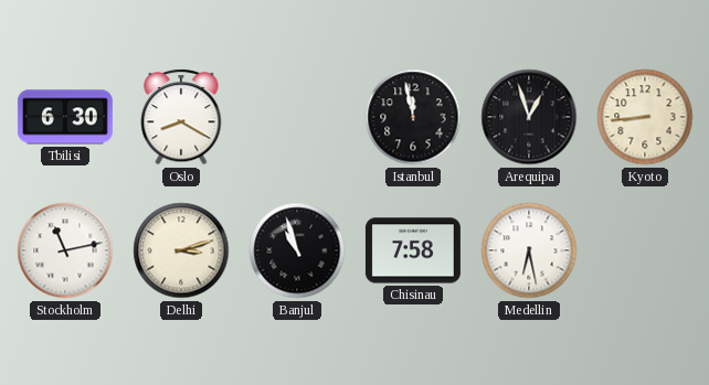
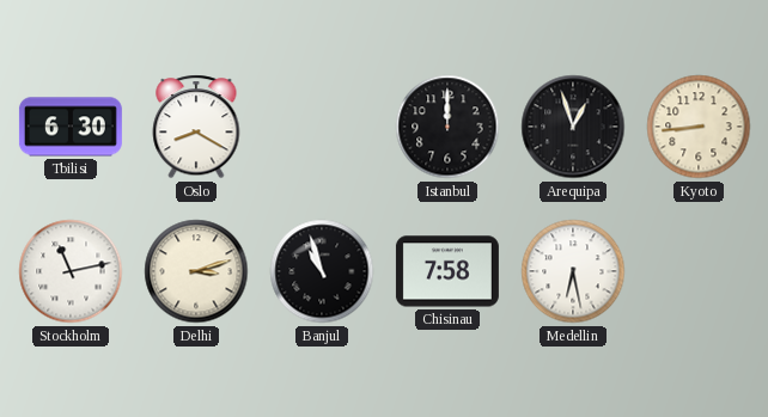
Istanbul: 11:58 -> 12:00
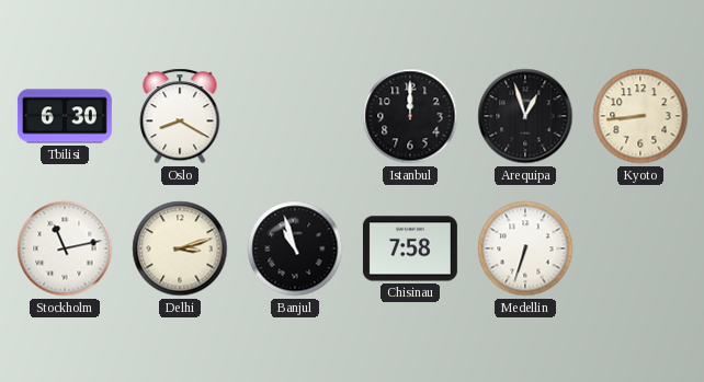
Medellin: 6:28 -> 6:33
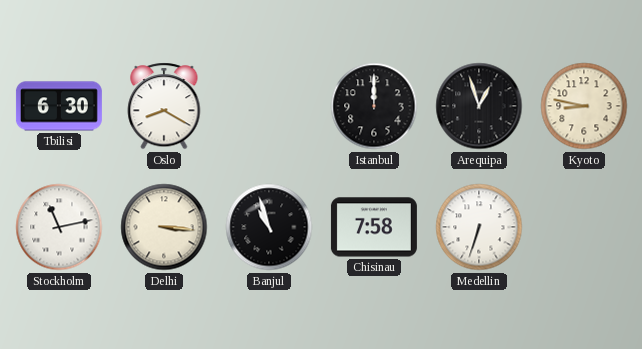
Kyoto: 8:44 -> 8:47
Delhi: 3:12 -> 3:16
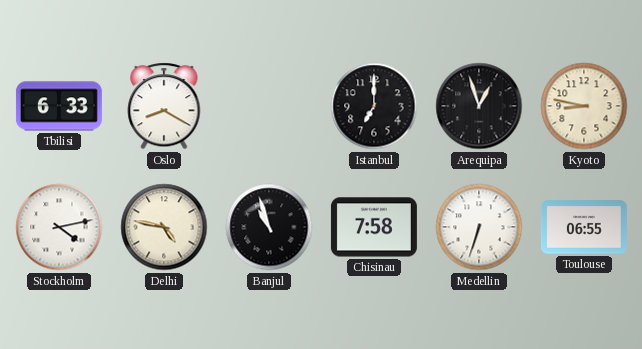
Tbilisi: 6:30 -> 6:33
Istanbul: 12:00 -> 7:00
Stockholm: 11:13 -> 4:13
Delhi: 3:16 -> 4:47
Toulouse: none -> 06:55
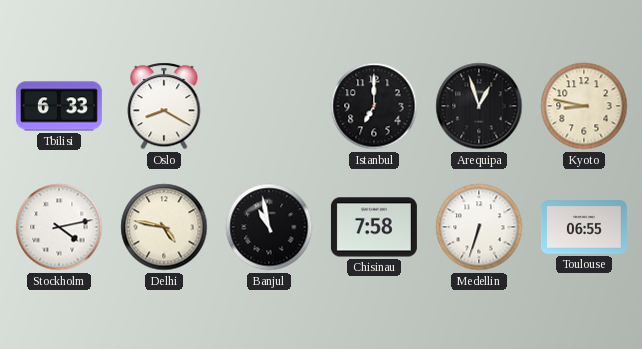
Banjul: 10:57 -> 10:58
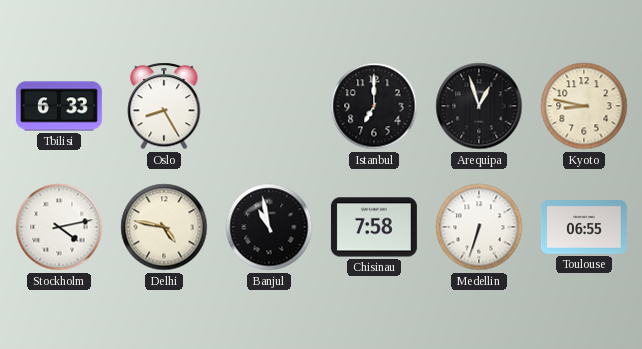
Oslo: 8:20 -> 8:25
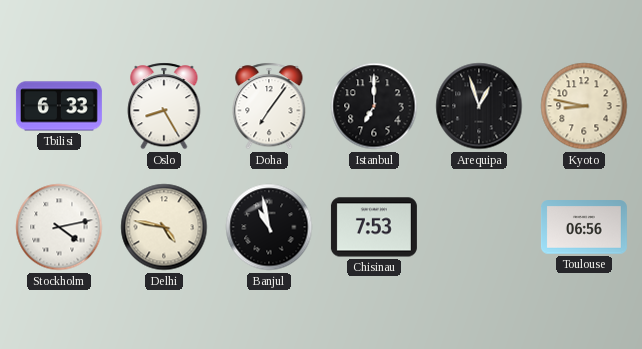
Doha: none -> 7:06
Chisinau: 7:58 -> 7:53
Medellin: 6:33 -> none
Toulouse: 06:55 -> 06:56
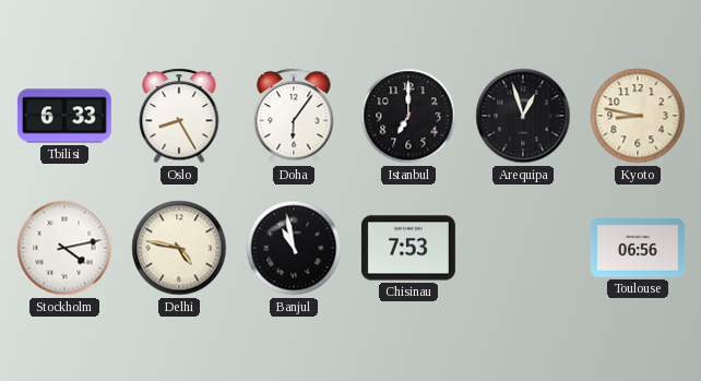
Doha: 7:06 -> 6:06
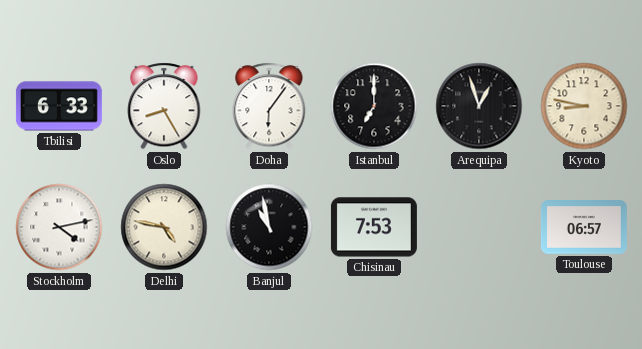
Toulouse: 06:56 -> 06:57
